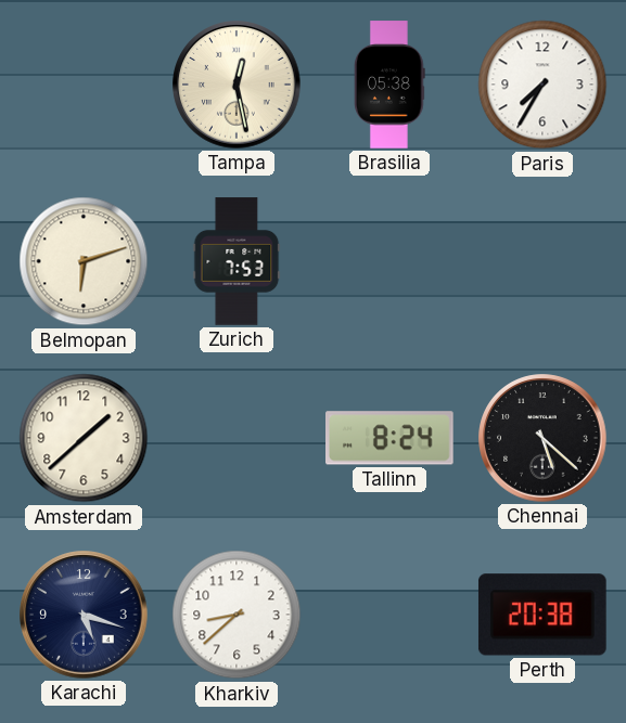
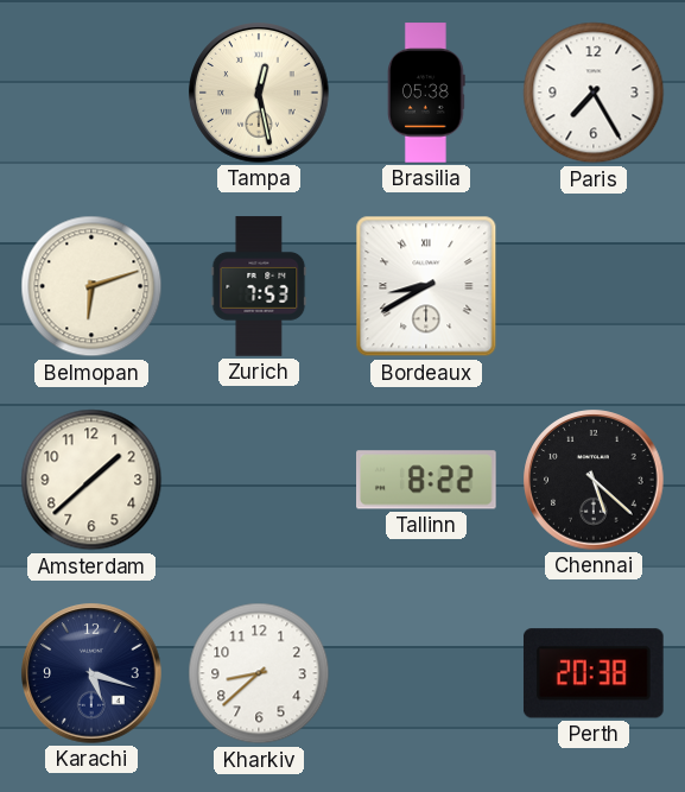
Paris: 7:35 -> 7:25
Bordeaux: none -> 8:40
Tallinn: 8:24 -> 8:22
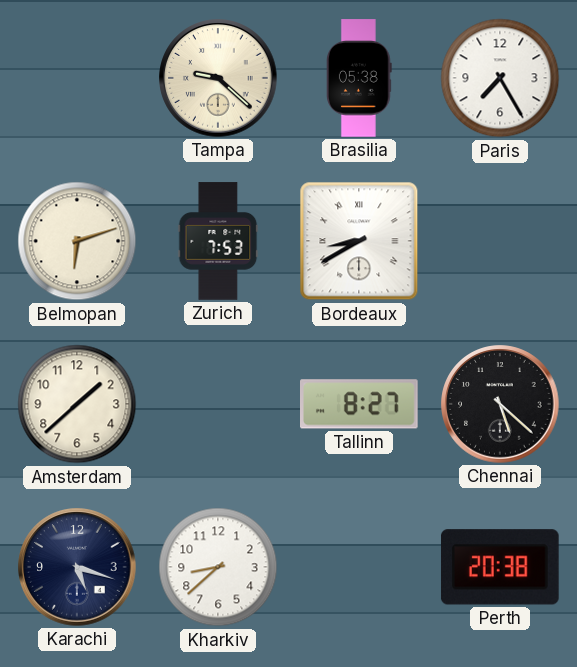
Tampa: 12:28 -> 9:22
Tallinn: 8:22 -> 8:27
